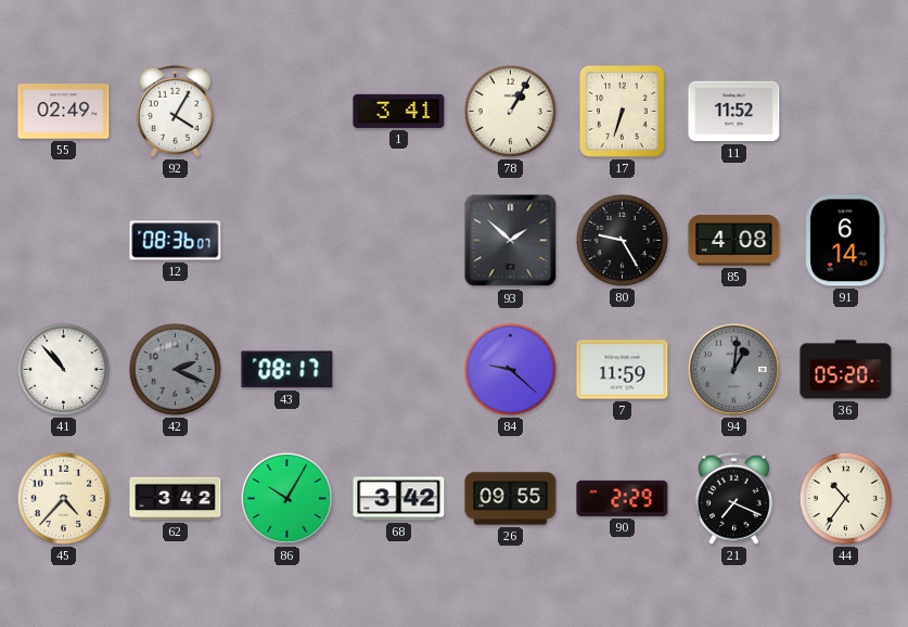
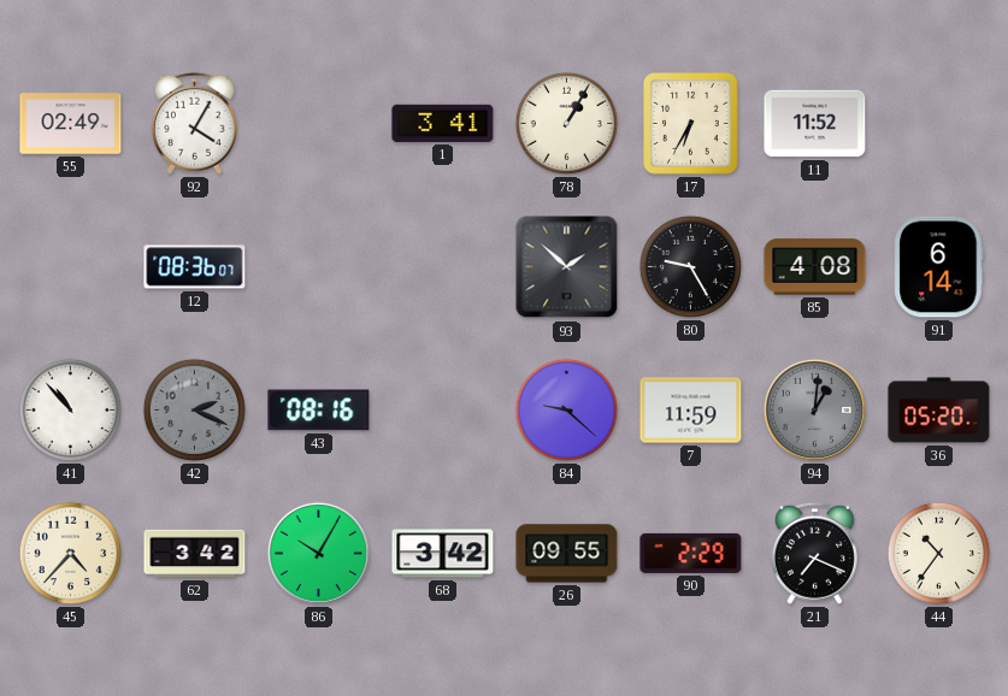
17: 6:33 -> 6:35
43: 08:17 -> 08:16
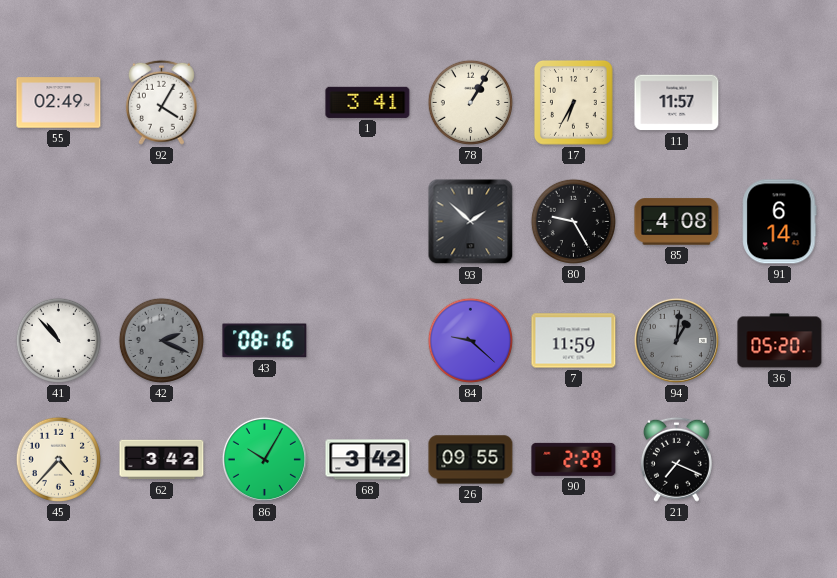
11: 11:52 -> 11:57
12: 08:36 -> none
44: 10:36 -> none
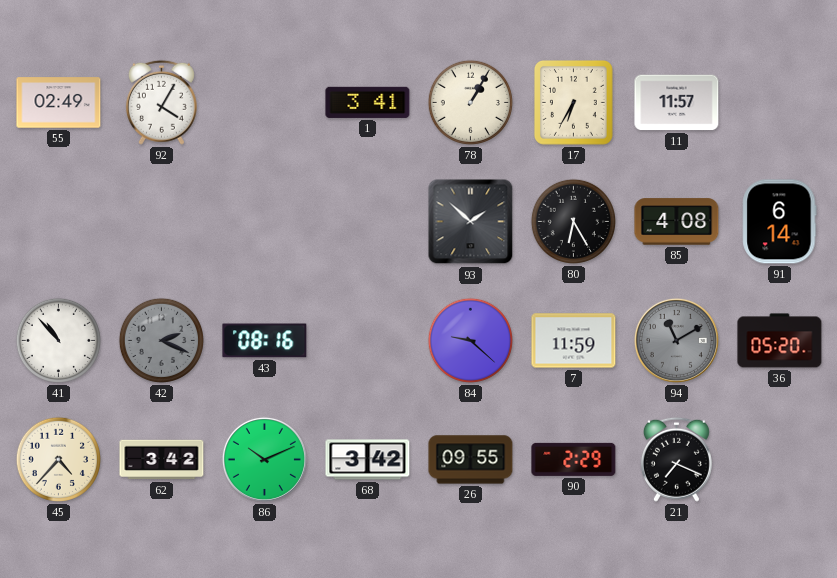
80: 9:25 -> 6:25
94: 1:01 -> 11:10
86: 10:05 -> 10:11
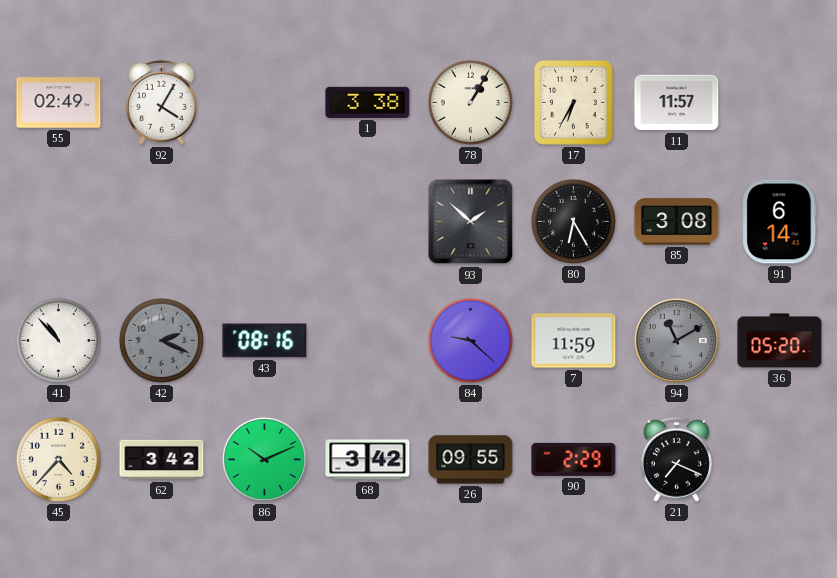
1: 3:41 -> 3:38
85: 4:08 -> 3:08
